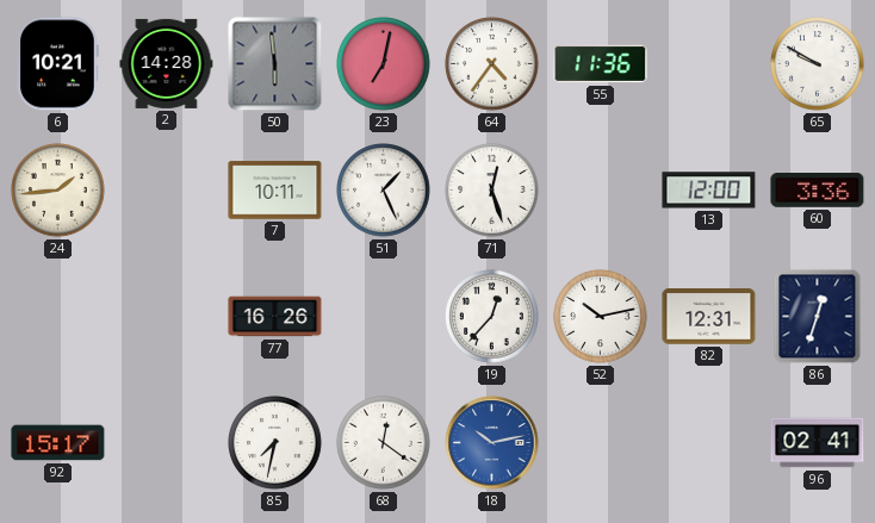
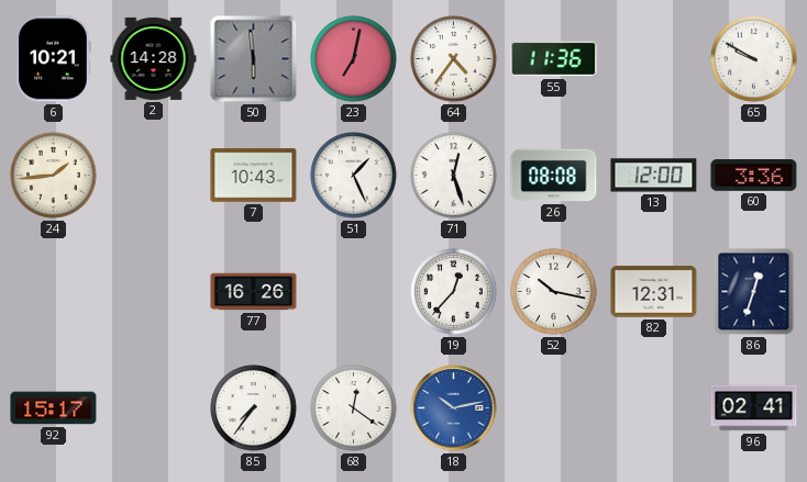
7: 10:11 -> 10:43
26: none -> 08:08
52: 10:13 -> 10:17
85: 7:32 -> 7:36
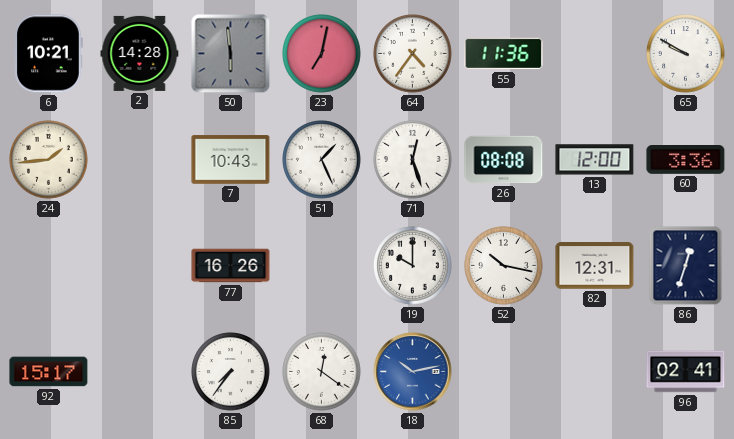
19: 12:37 -> 10:00
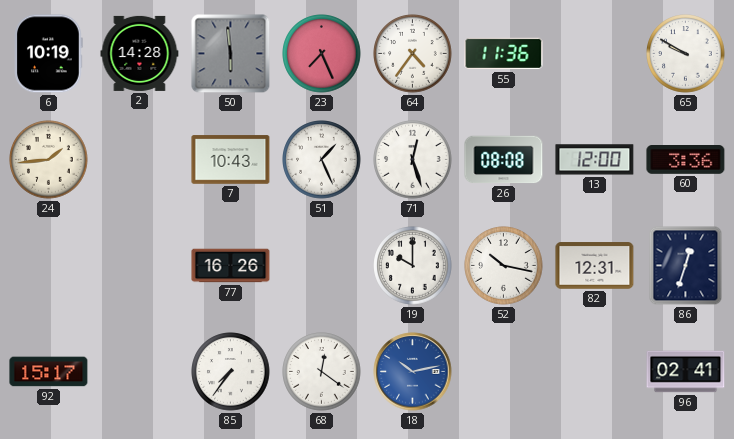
6: 10:21 -> 10:19
23: 7:02 -> 7:26
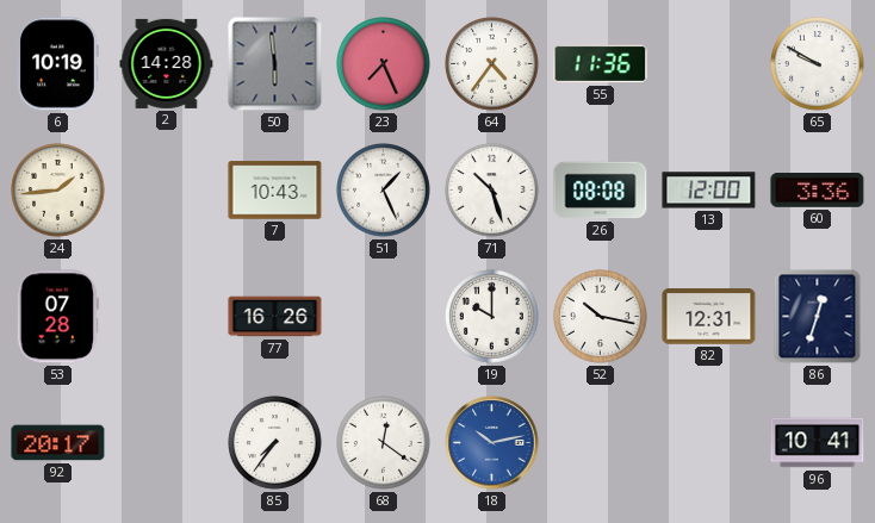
71: 12:27 -> 10:27
53: none -> 07:28
92: 15:17 -> 20:17
96: 02:41 -> 10:41
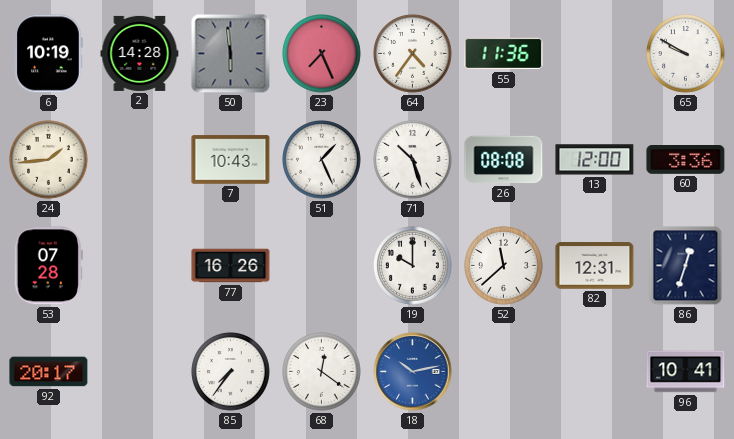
52: 10:17 -> 11:38
